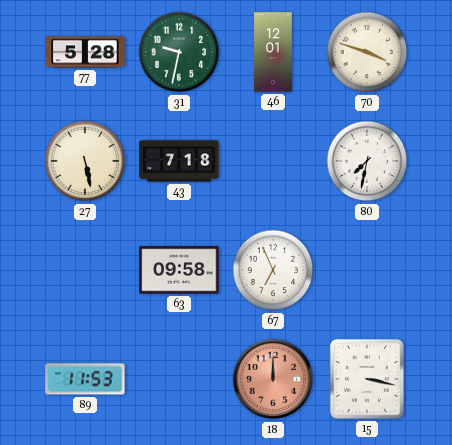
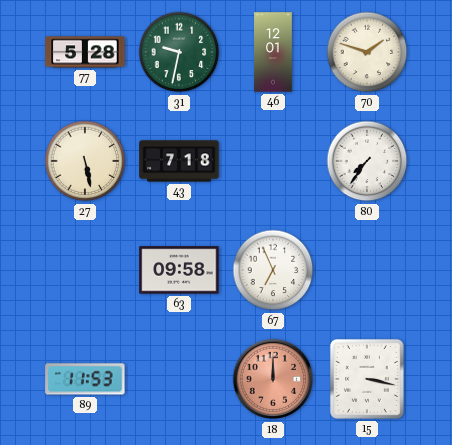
70: 3:48 -> 1:48
80: 7:32 -> 7:36
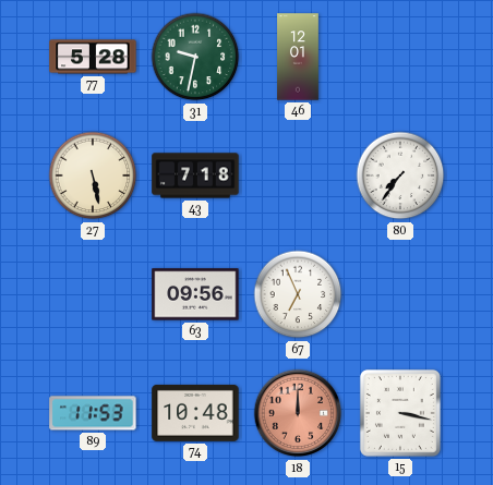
70: 1:48 -> none
63: 09:58 -> 09:56
74: none -> 10:48
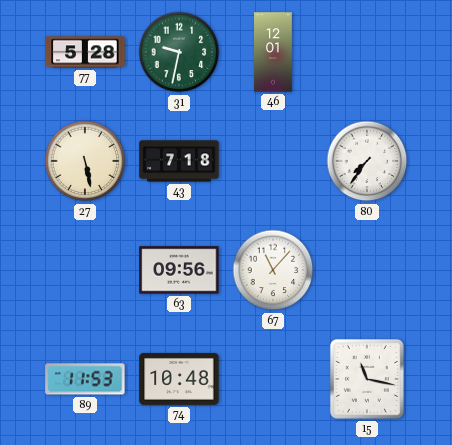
67: 6:56 -> 11:07
18: 12:00 -> none
15: 3:17 -> 11:17
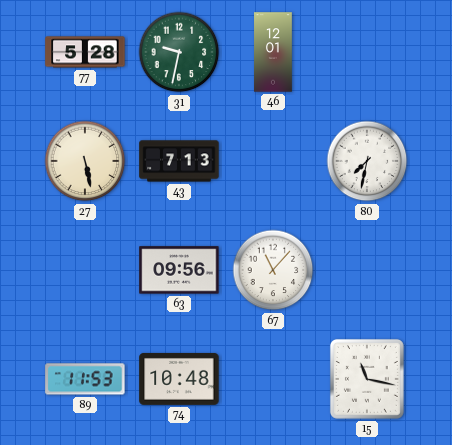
43: 7:18 -> 7:13
80: 7:36 -> 7:32
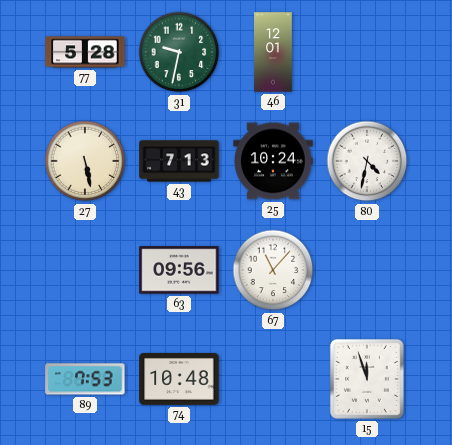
25: none -> 10:24
80: 7:32 -> 4:32
89: 11:53 -> 7:53
15: 11:17 -> 11:57
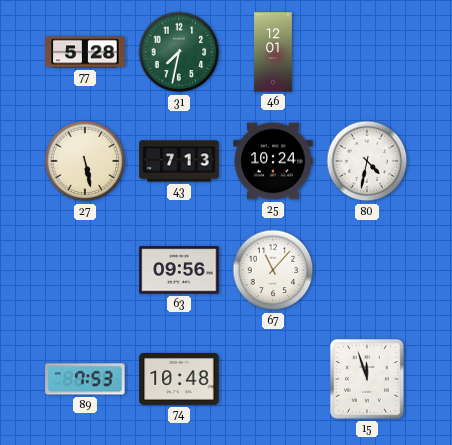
31: 9:32 -> 7:32
